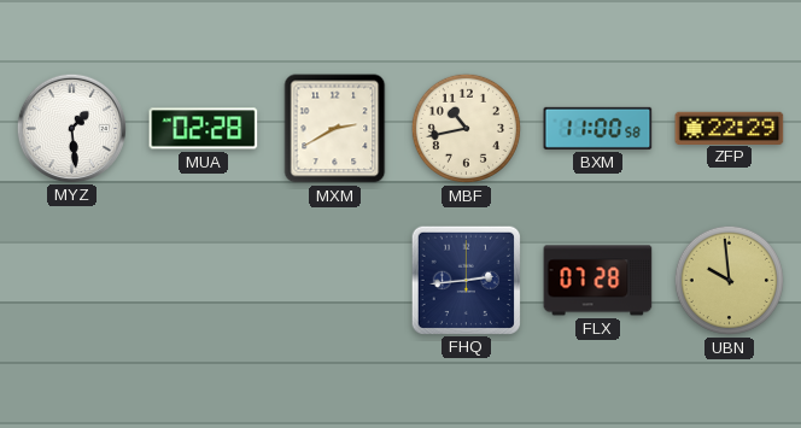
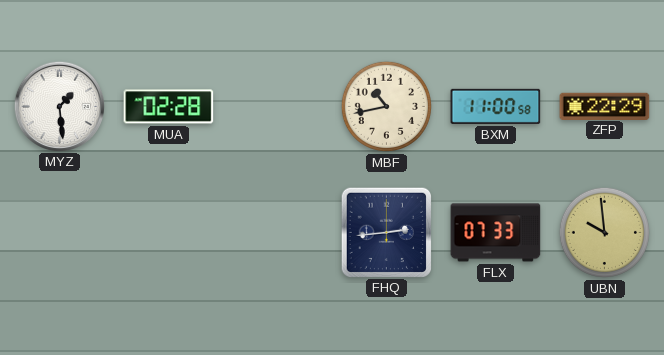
MXM: 2:40 -> none
FLX: 07:28 -> 07:33
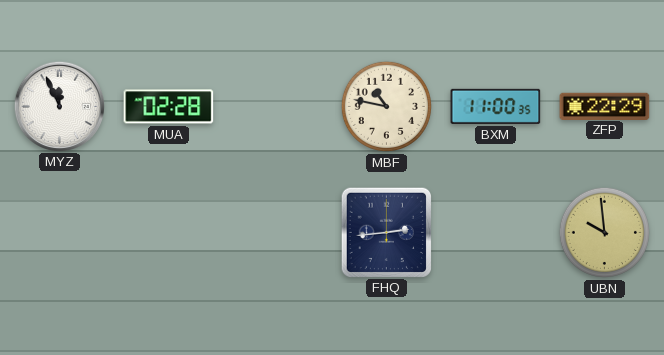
MYZ: 1:29 -> 11:56
MBF: 10:43 -> 10:47
BXM: 11:00:58 -> 11:00:35
FLX: 07:33 -> none
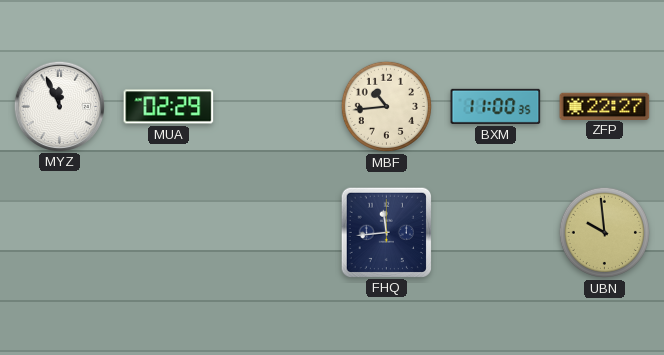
MUA: 02:28 -> 02:29
MBF: 10:47 -> 10:44
ZFP: 22:29 -> 22:27
FHQ: 2:44 -> 11:44
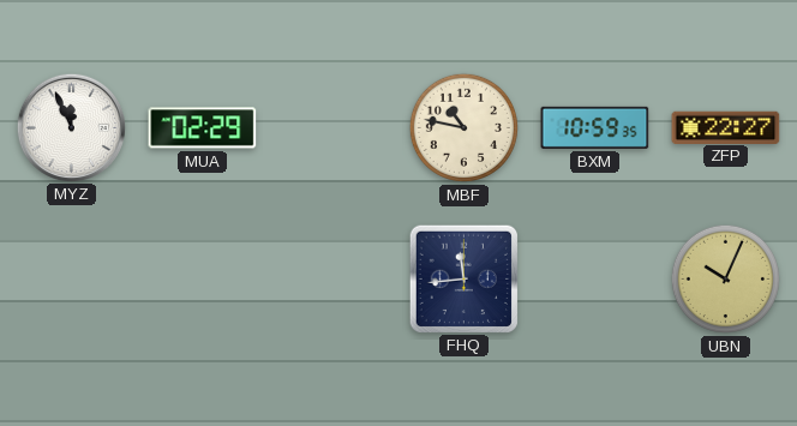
MBF: 10:44 -> 10:47
BXM: 11:00 -> 10:59
UBN: 9:59 -> 10:04
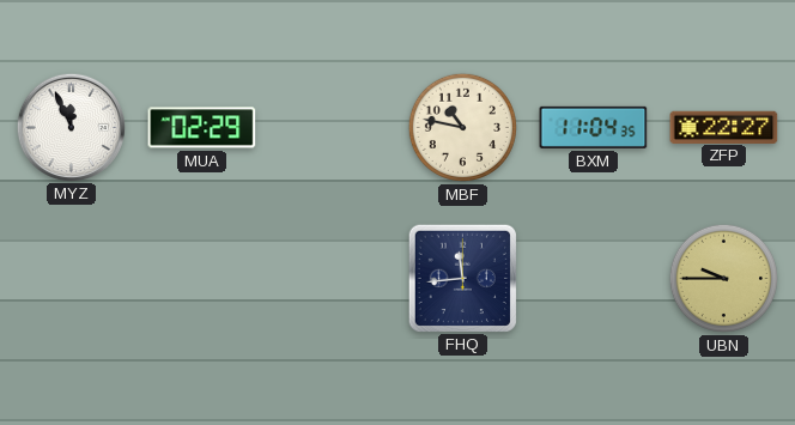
BXM: 10:59 -> 11:04
UBN: 10:04 -> 9:45
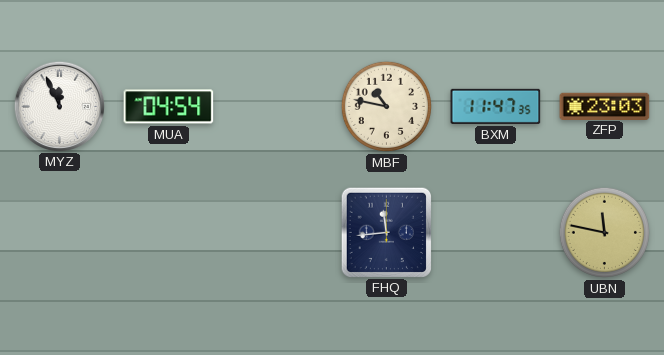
MUA: 02:29 -> 04:54
BXM: 11:04 -> 11:47
ZFP: 22:27 -> 23:03
UBN: 9:45 -> 11:47
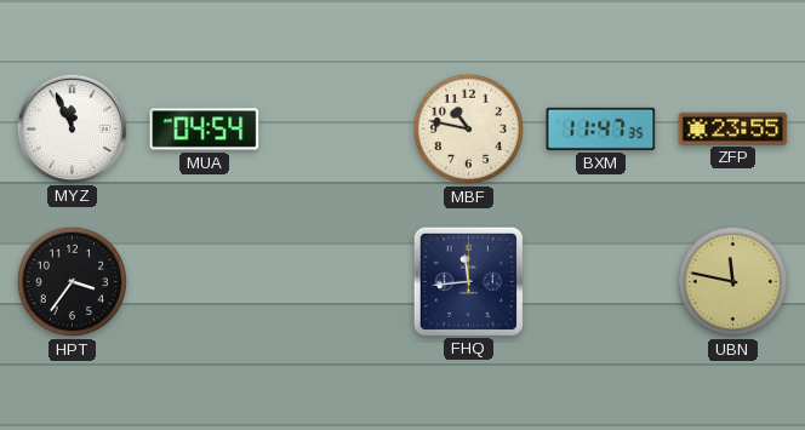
ZFP: 23:03 -> 23:55
HPT: none -> 3:36
